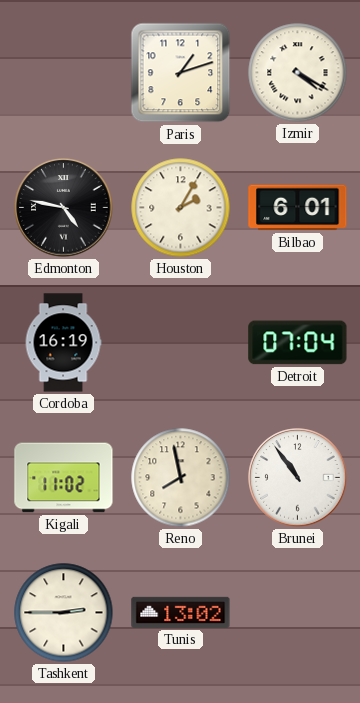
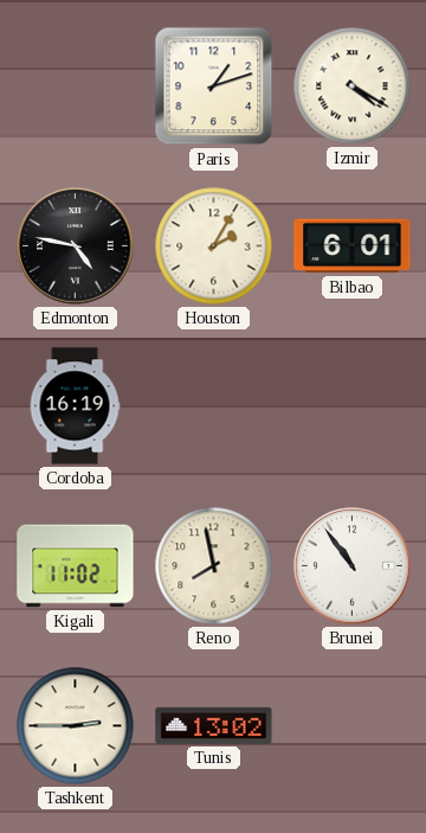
Detroit: 07:04 -> none
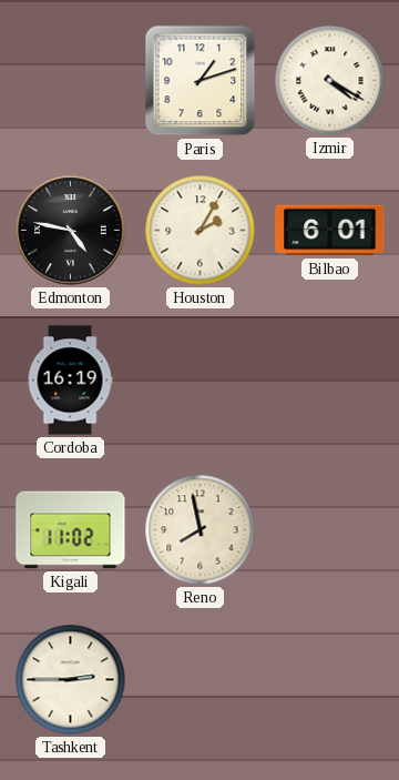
Brunei: 10:54 -> none
Tunis: 13:02 -> none
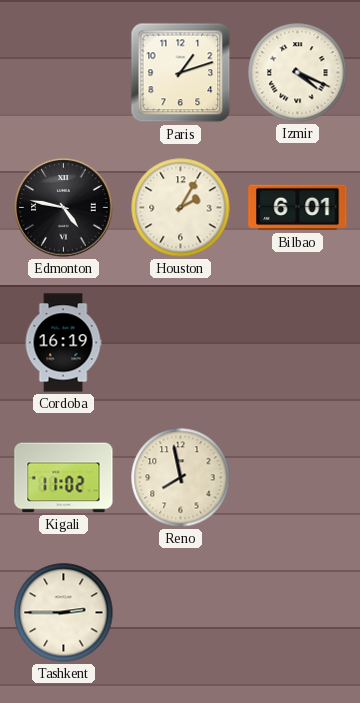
Izmir: 4:20 -> 4:19
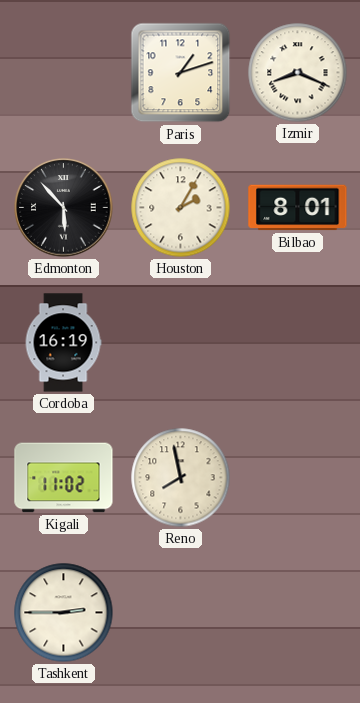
Izmir: 4:19 -> 8:19
Edmonton: 4:47 -> 5:53
Bilbao: 6:01 -> 8:01
